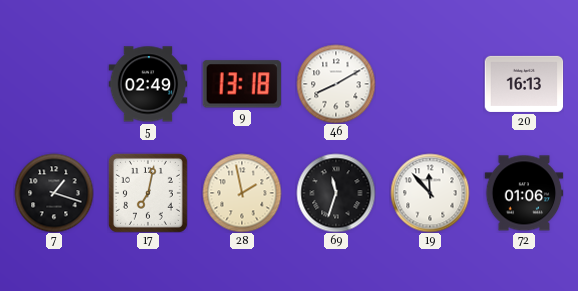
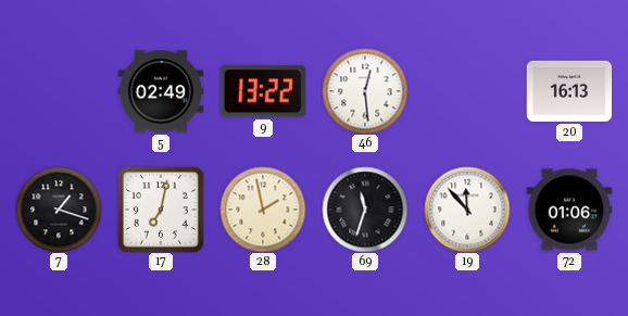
9: 13:18 -> 13:22
46: 8:10 -> 12:29
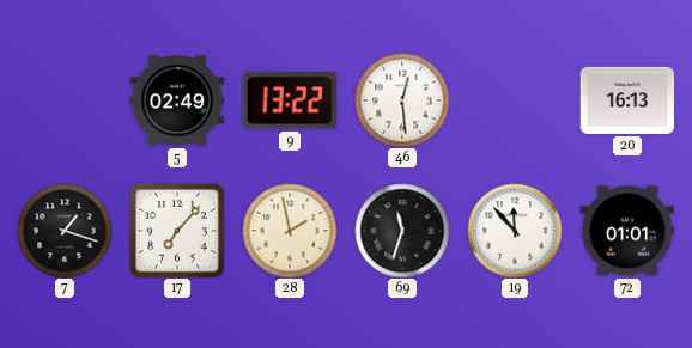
17: 7:02 -> 7:07
72: 01:06 -> 01:01
